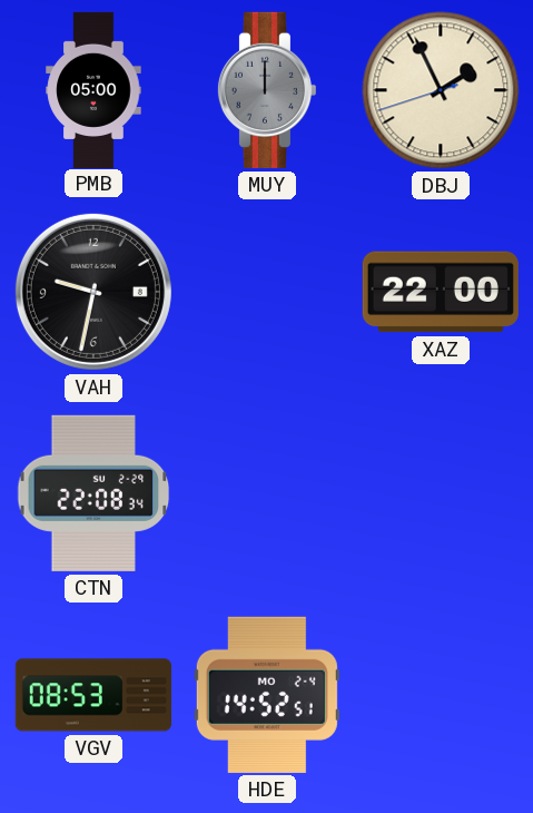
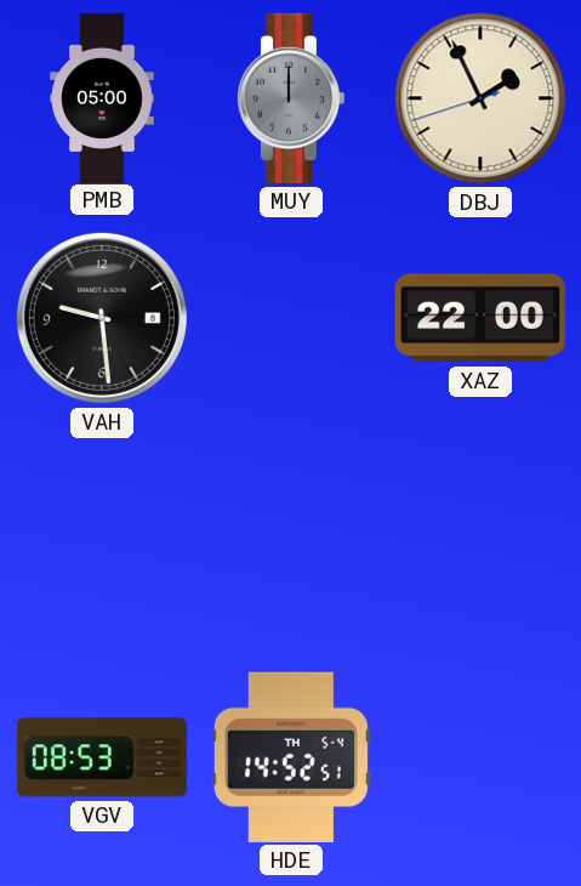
VAH: 9:32 -> 9:29
CTN: 22:08 -> none
HDE date: MO 2-4 -> TH 5-4
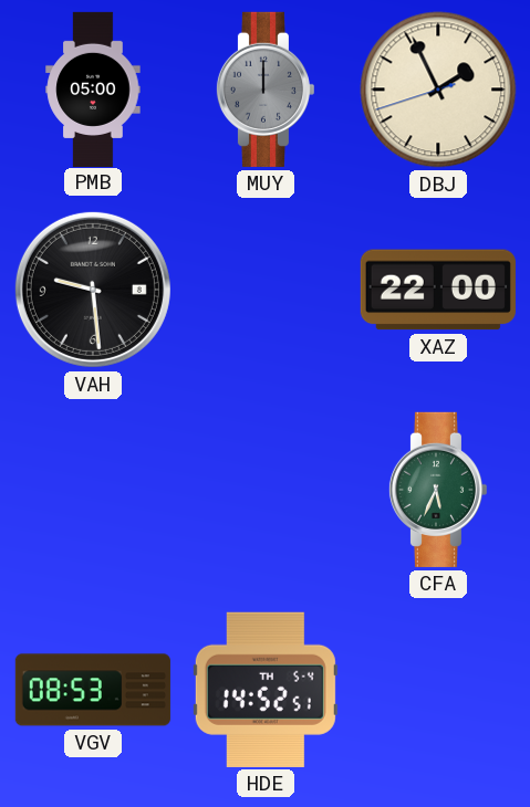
CFA: none -> 5:34
